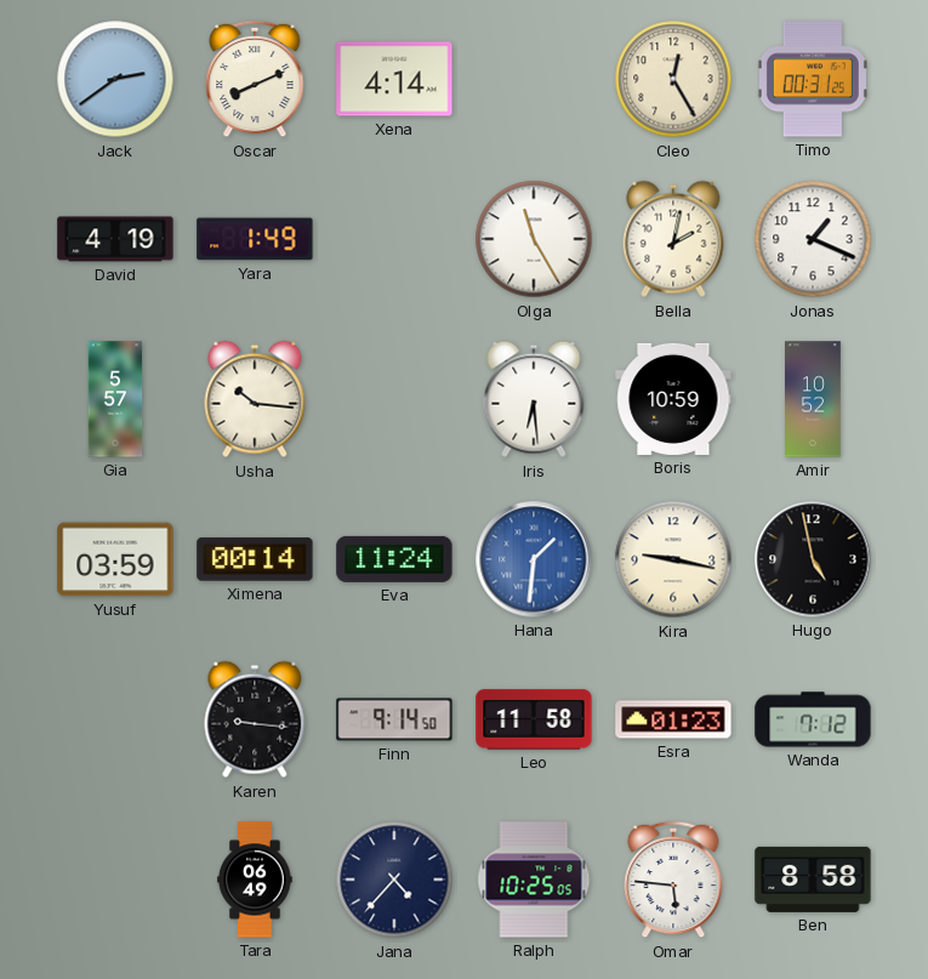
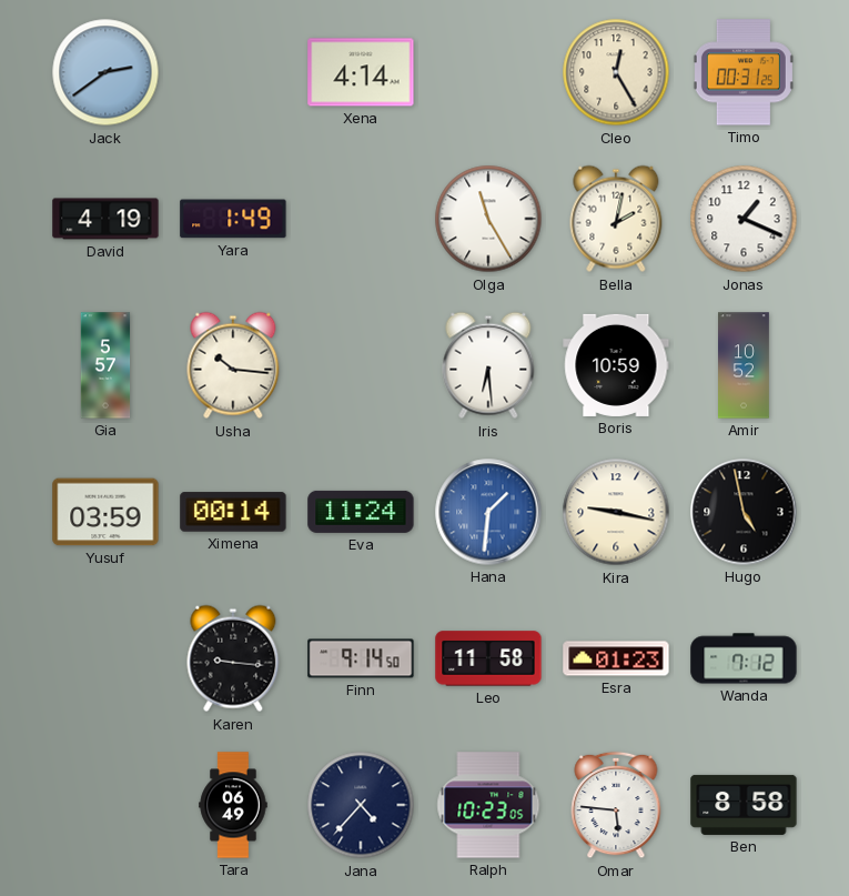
Oscar: 8:11 -> none
Ralph: 10:25 -> 10:23
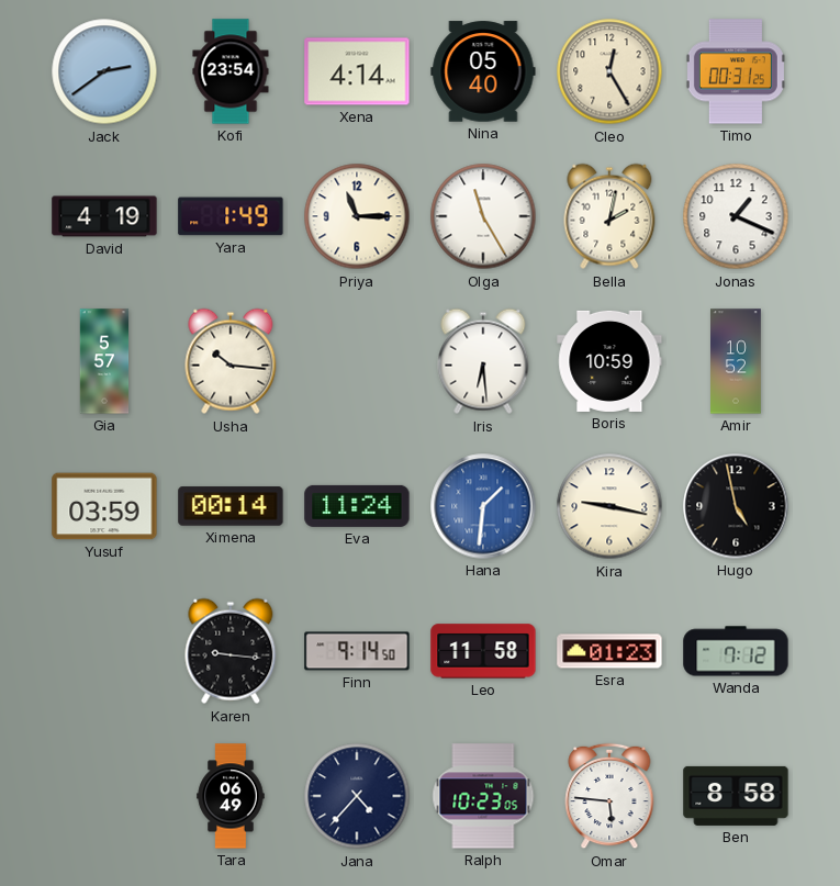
Kofi: none -> 23:54
Nina: none -> 05:40
Priya: none -> 11:15
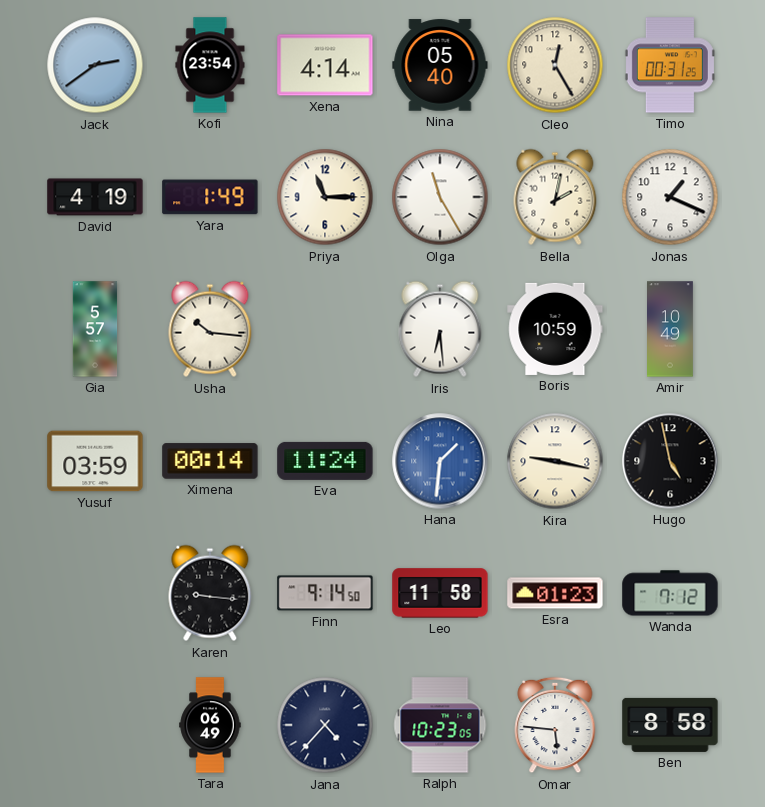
Amir: 10:52 -> 10:49
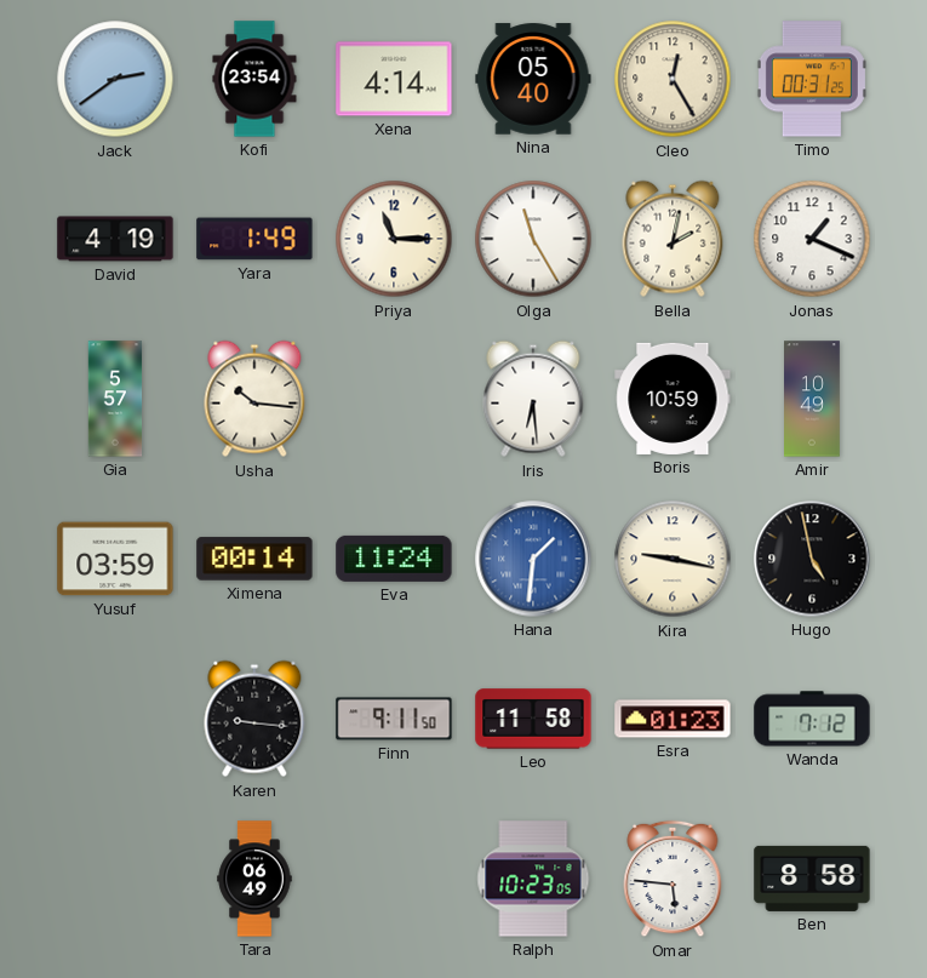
Finn: 9:14 -> 9:11
Jana: 4:37 -> none
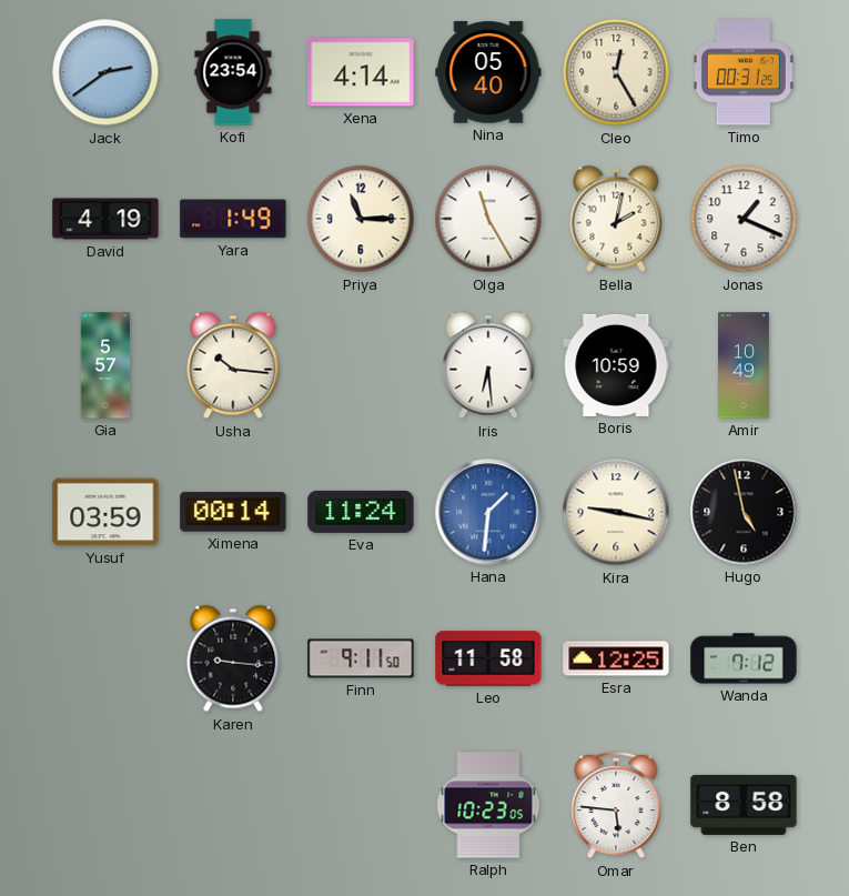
Esra: 01:23 -> 12:25
Tara: 06:49 -> none
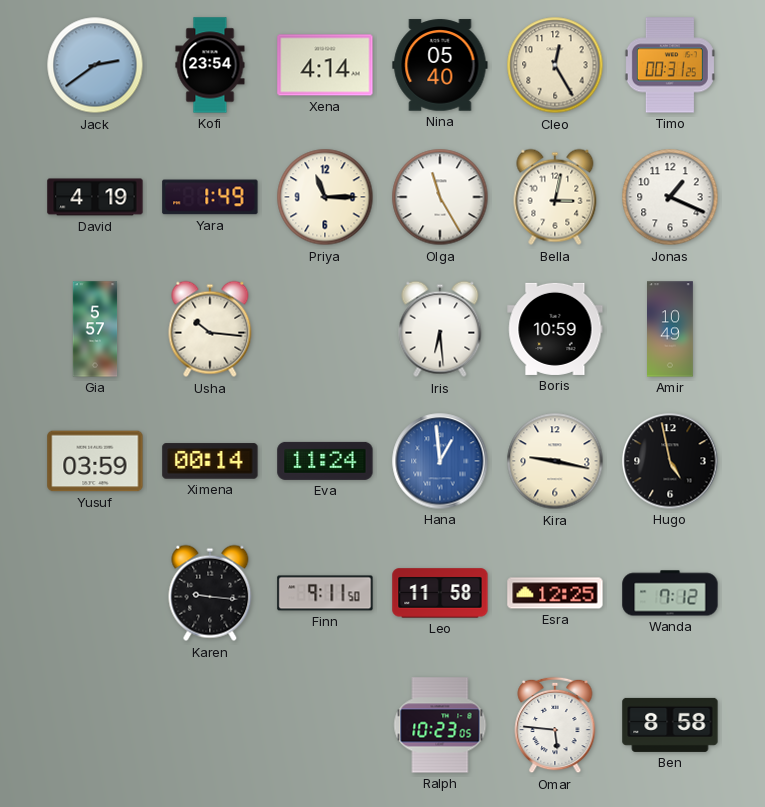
Bella: 2:02 -> 3:02
Hana: 1:31 -> 12:59
